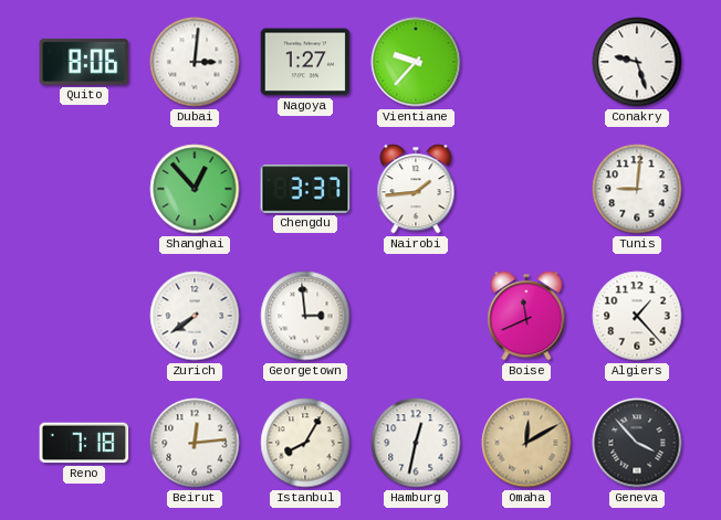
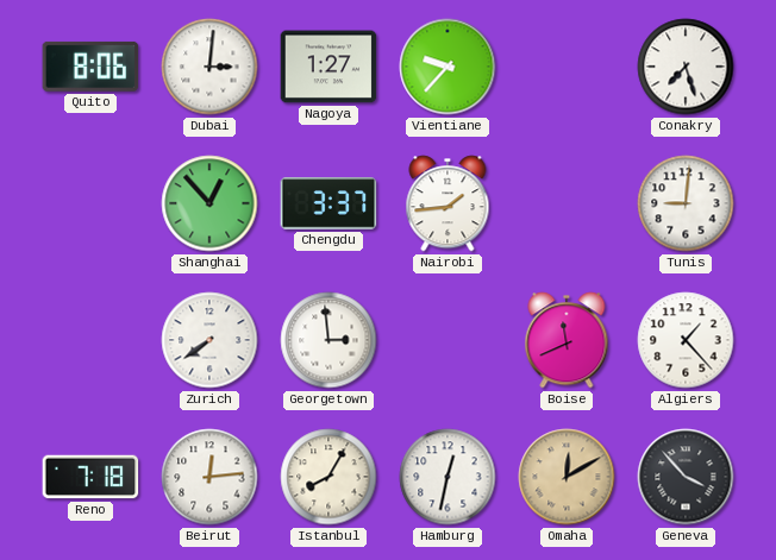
Conakry: 9:27 -> 7:27
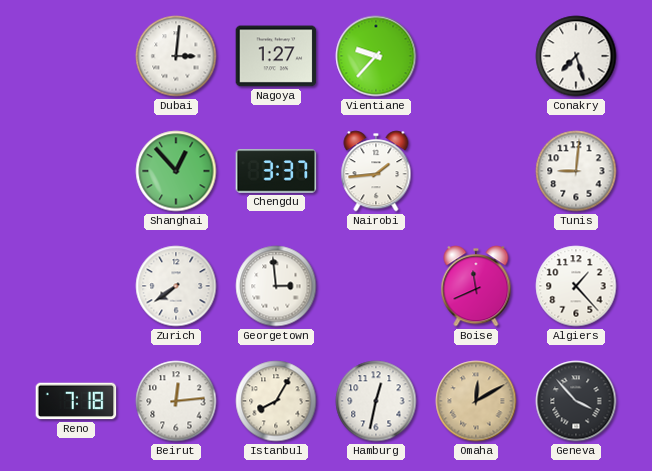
Quito: 8:06 -> none
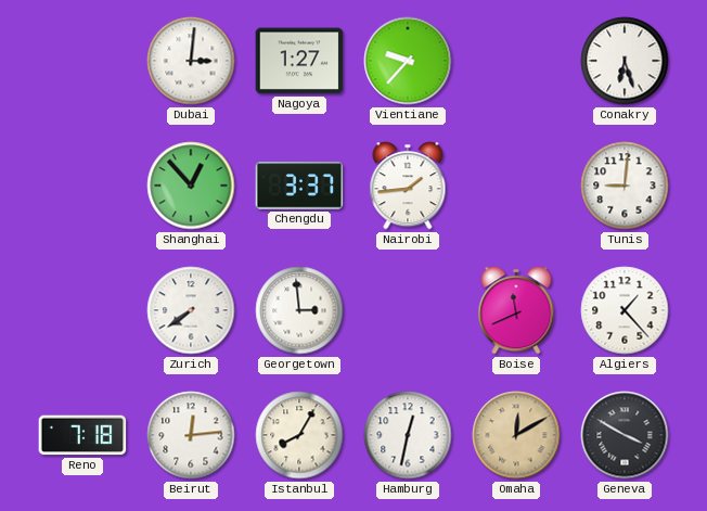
Conakry: 7:27 -> 6:27
Geneva: 3:53 -> 3:50
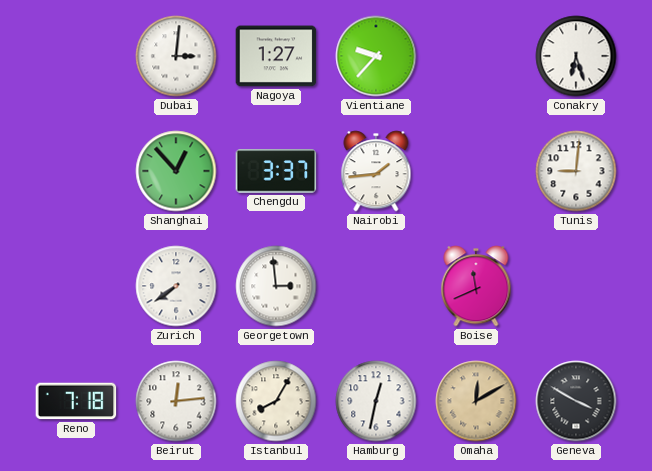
Algiers: 1:23 -> none
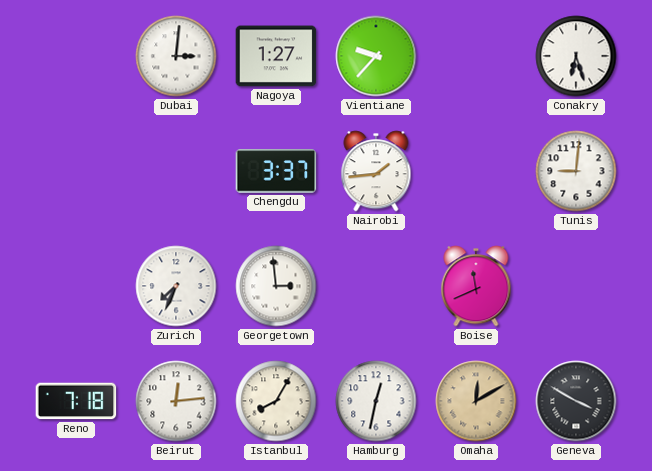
Shanghai: 12:53 -> none
Zurich: 7:39 -> 7:34
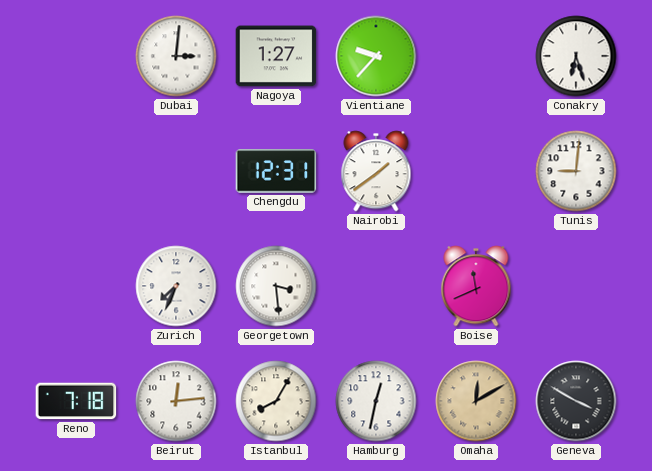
Chengdu: 3:37 -> 12:31
Nairobi: 1:44 -> 1:39
Georgetown: 2:59 -> 3:29
